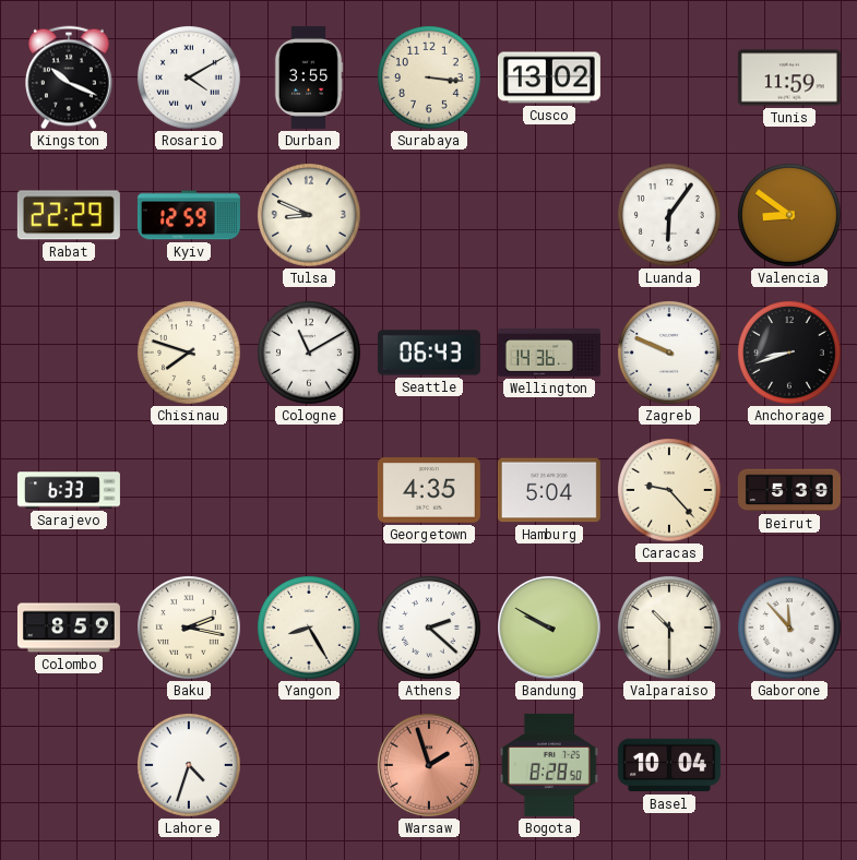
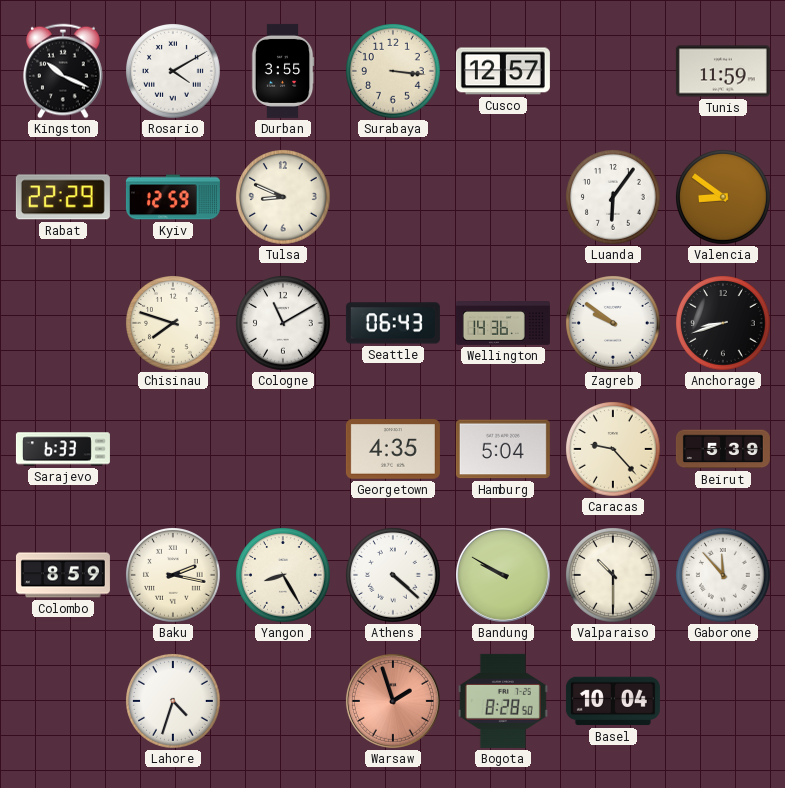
Cusco: 13:02 -> 12:57
Zagreb: 9:49 -> 9:51
Athens: 2:22 -> 4:22
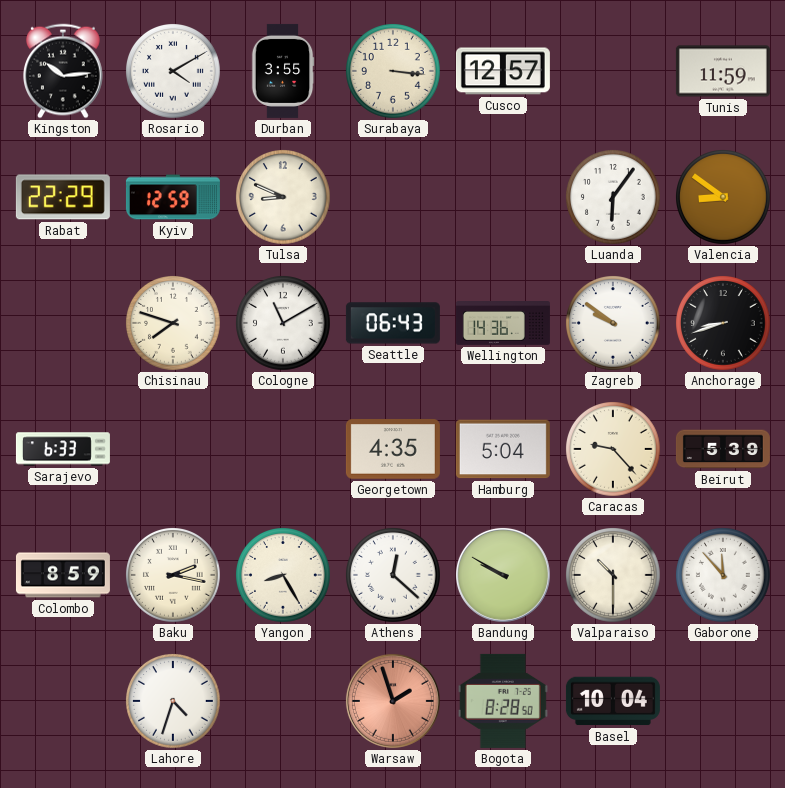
Kingston: 10:19 -> 10:14
Athens: 4:22 -> 12:22
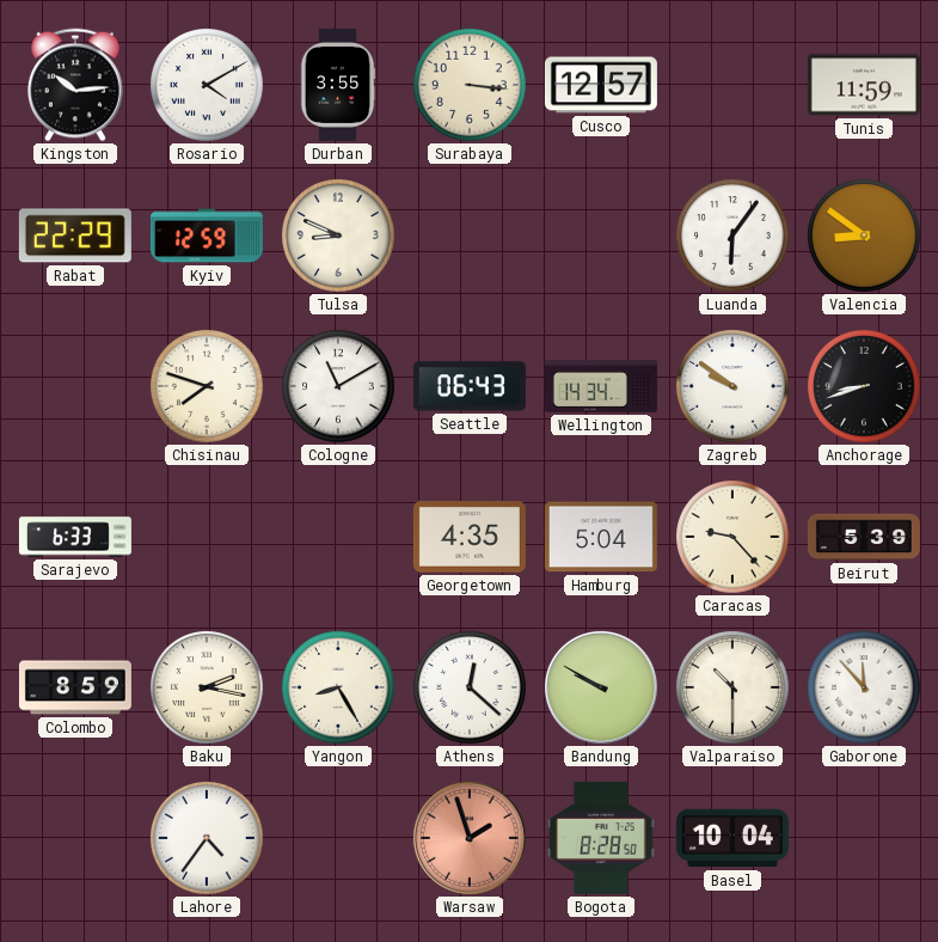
Wellington: 14:36 -> 14:34
Lahore: 4:33 -> 4:36
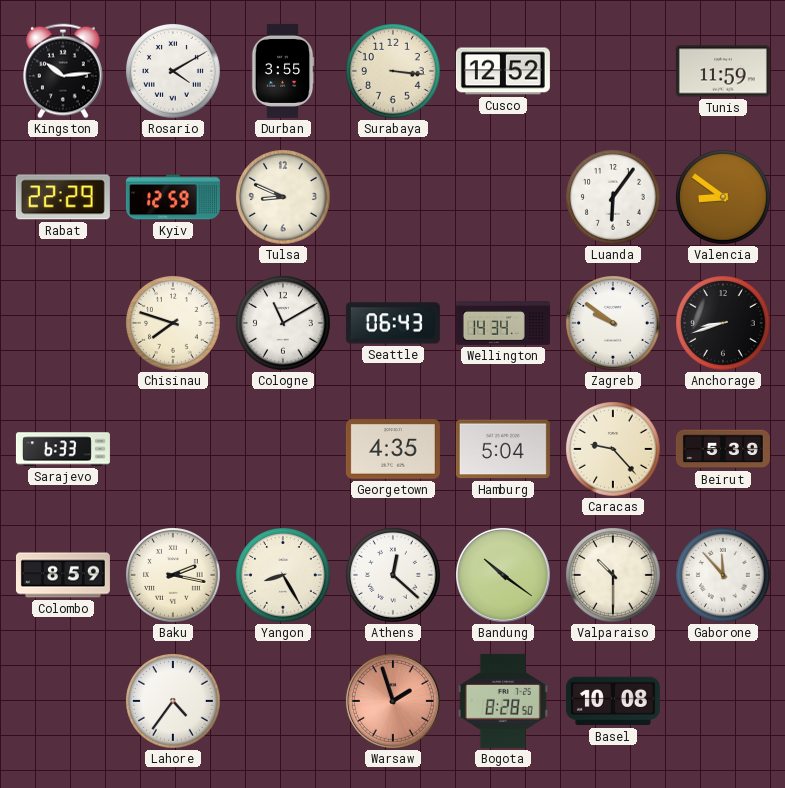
Cusco: 12:57 -> 12:52
Bandung: 9:50 -> 10:21
Basel: 10:04 -> 10:08
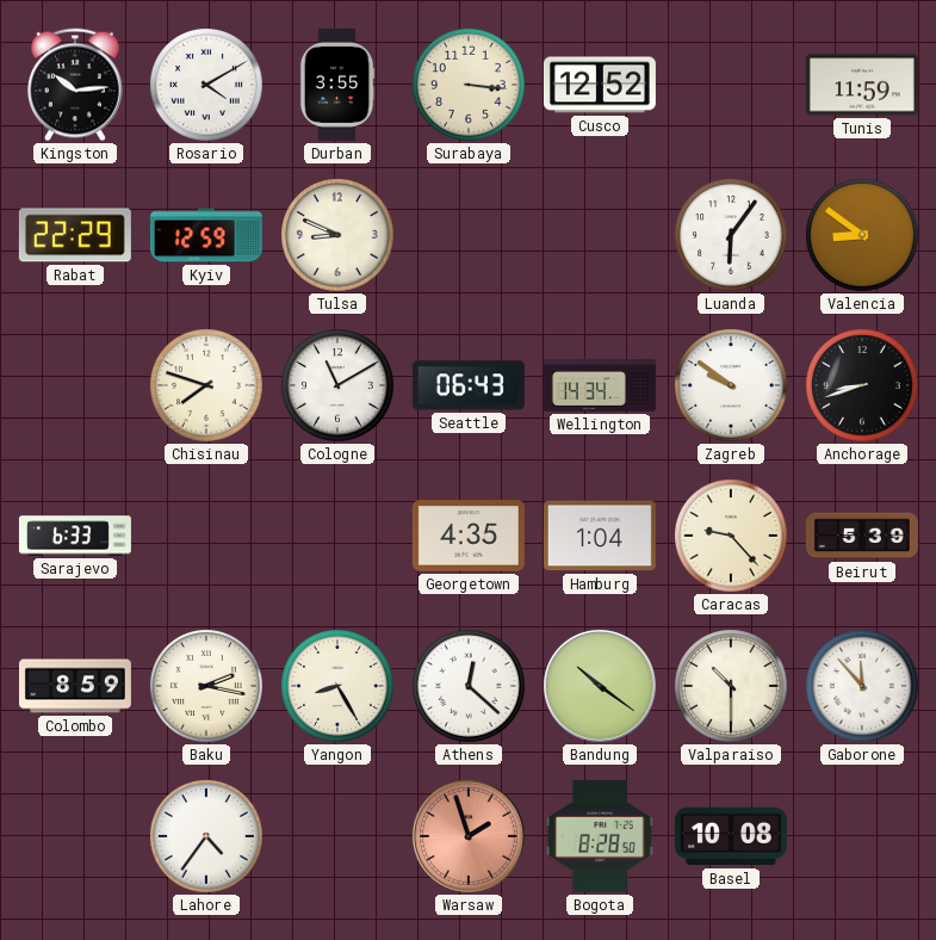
Hamburg: 5:04 -> 1:04
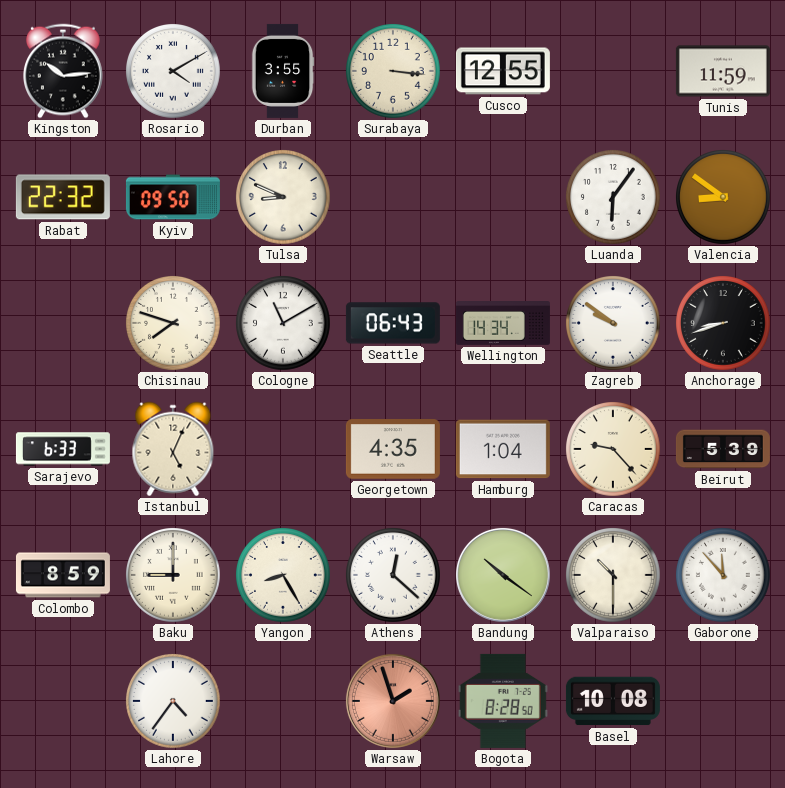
Cusco: 12:52 -> 12:55
Rabat: 22:29 -> 22:32
Kyiv: 12:59 -> 09:50
Istanbul: none -> 5:04
Baku: 2:17 -> 9:00
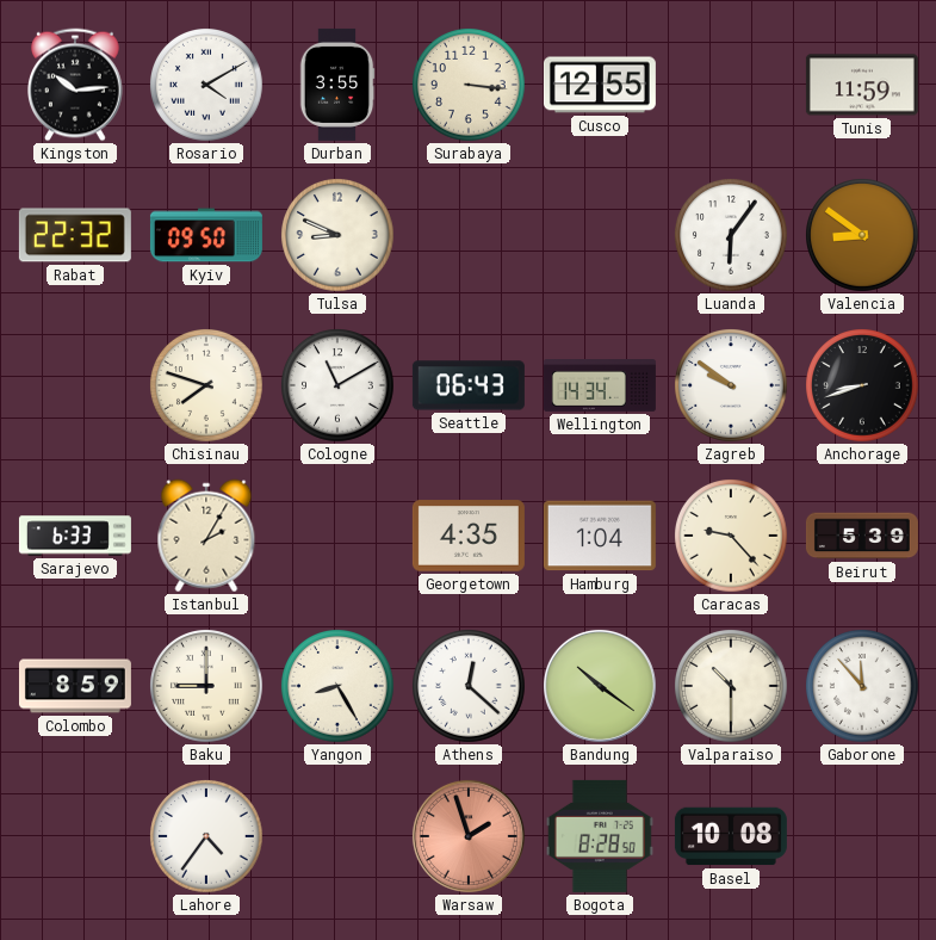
Istanbul: 5:04 -> 2:05
